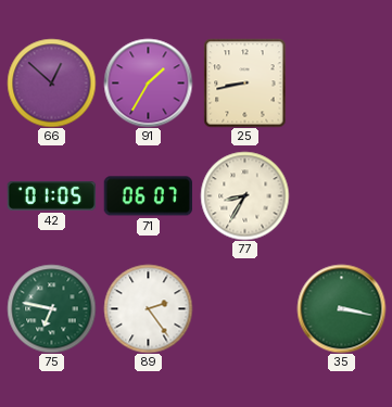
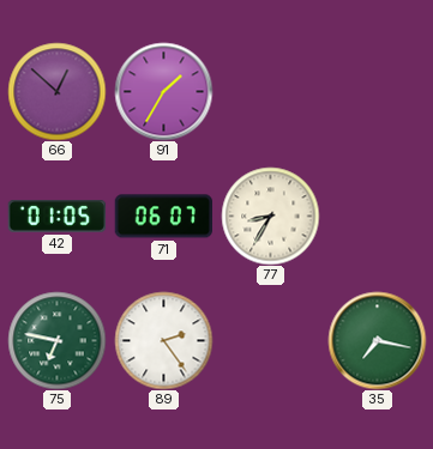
25: 8:43 -> none
35: 3:17 -> 7:17
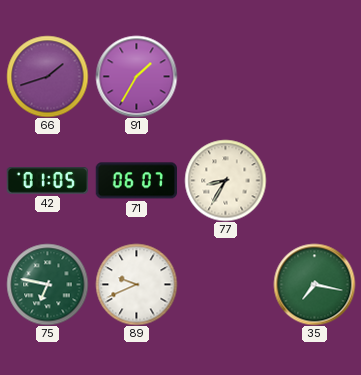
66: 12:52 -> 1:42
89: 2:24 -> 9:41
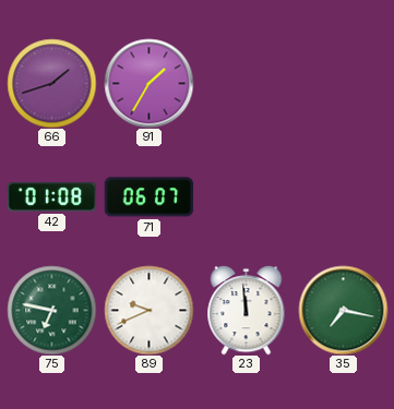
42: 01:05 -> 01:08
77: 8:35 -> none
23: none -> 11:59
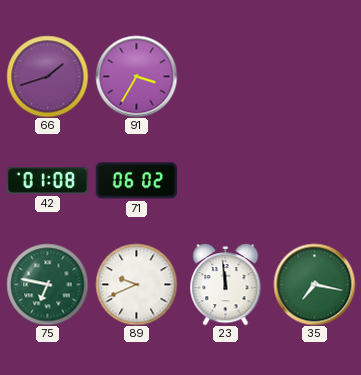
91: 1:35 -> 3:35
71: 06:07 -> 06:02
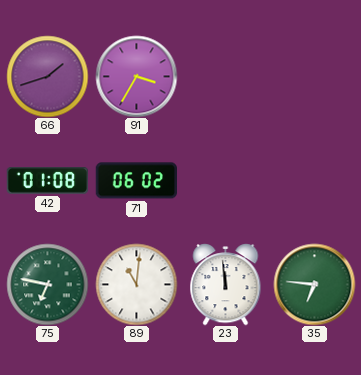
89: 9:41 -> 11:01
35: 7:17 -> 6:46
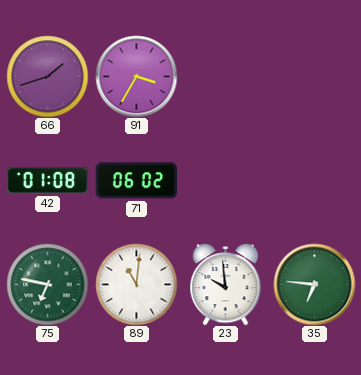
23: 11:59 -> 9:59
